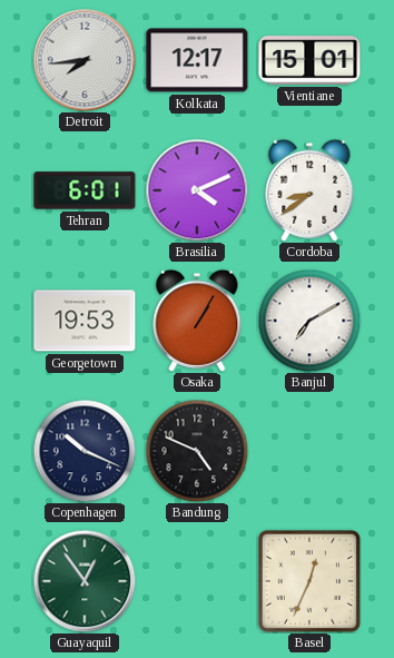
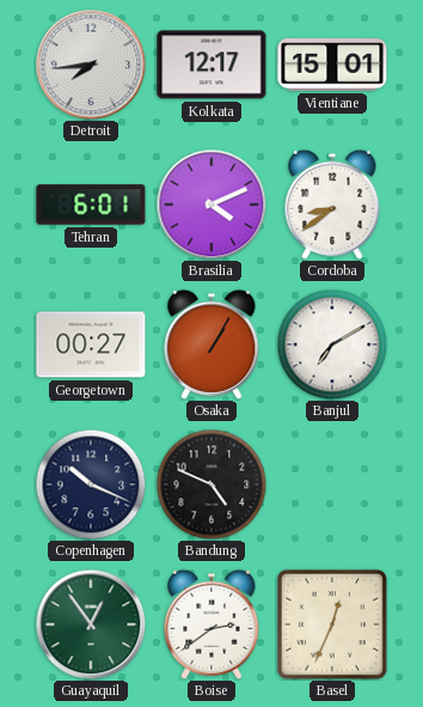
Georgetown: 19:53 -> 00:27
Boise: none -> 2:39
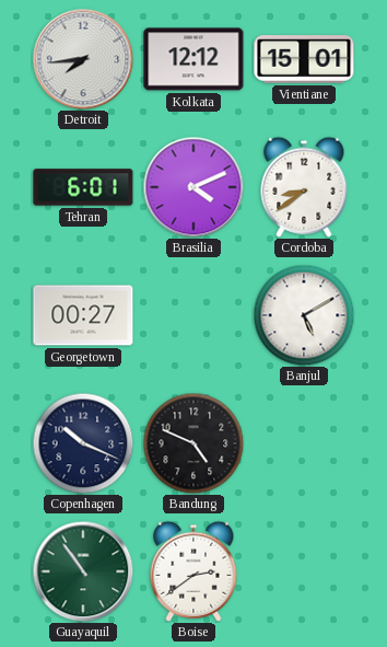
Kolkata: 12:17 -> 12:12
Osaka: 1:05 -> none
Banjul: 7:10 -> 5:10
Guayaquil: 12:54 -> 10:54
Basel: 12:34 -> none
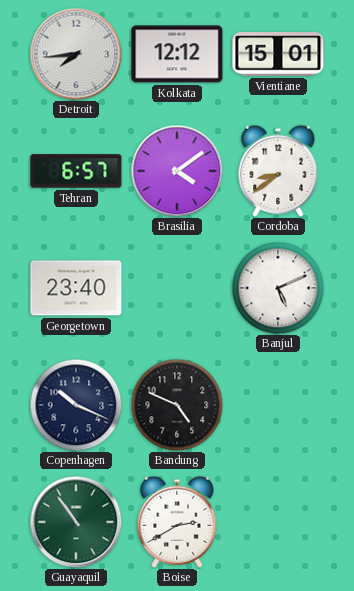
Tehran: 6:01 -> 6:57
Brasilia: 4:11 -> 4:09
Georgetown: 00:27 -> 23:40
Banjul: 5:10 -> 5:11
Boise: 2:39 -> 2:40
